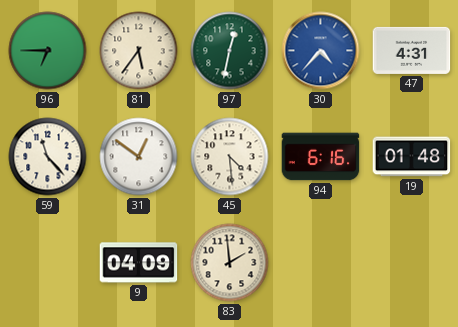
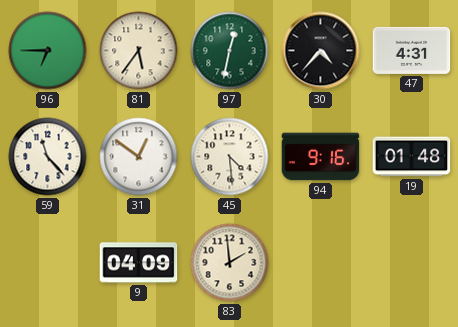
30 dial: blue -> black
94: 6:16 -> 9:16
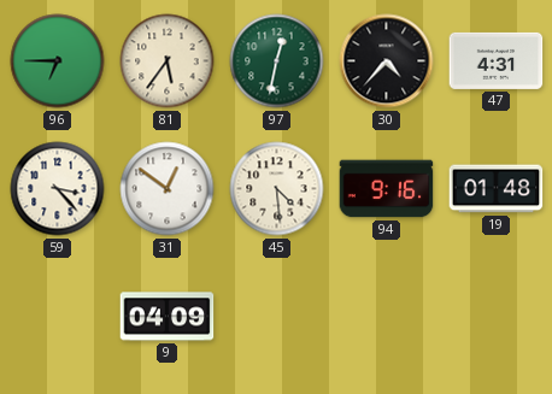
59: 11:23 -> 3:23
83: 1:59 -> none
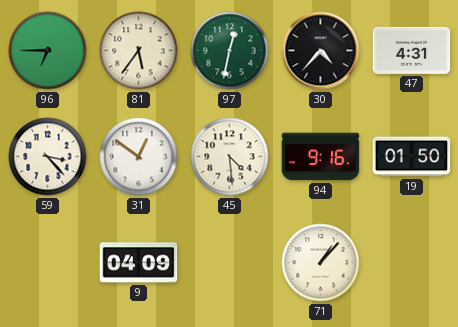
19: 01:48 -> 01:50
71: none -> 1:07
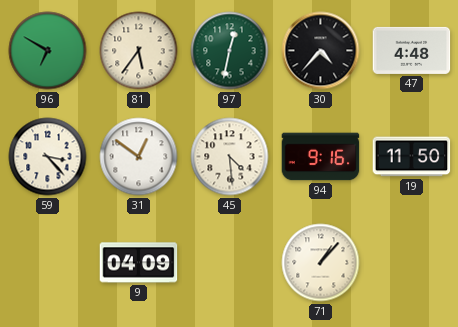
96: 6:45 -> 6:50
47: 4:31 -> 4:48
19: 01:50 -> 11:50
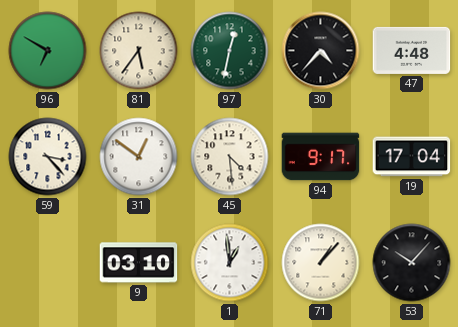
94: 9:16 -> 9:17
19: 11:50 -> 17:04
9: 04:09 -> 03:10
1: none -> 12:59
53: none -> 10:07
